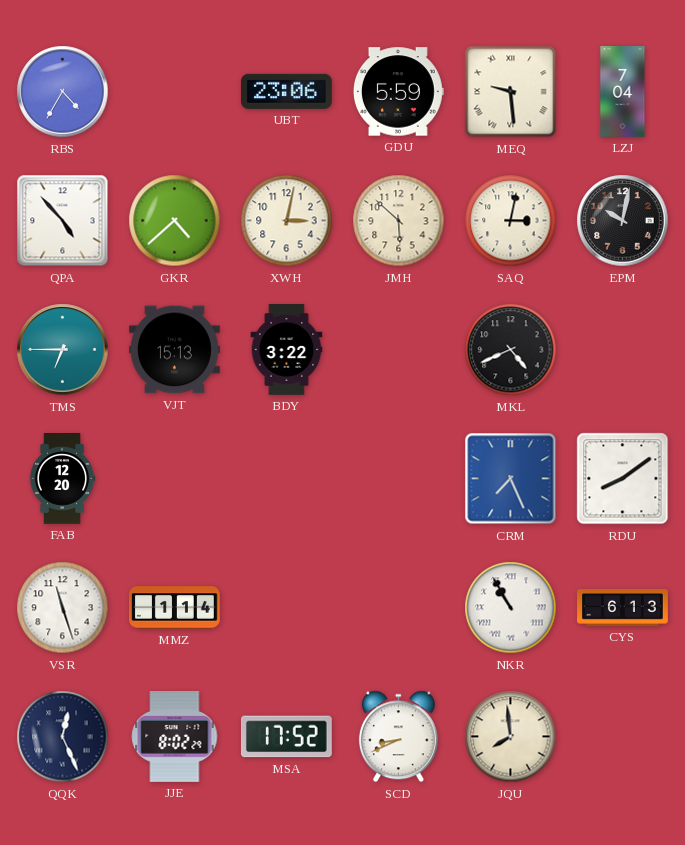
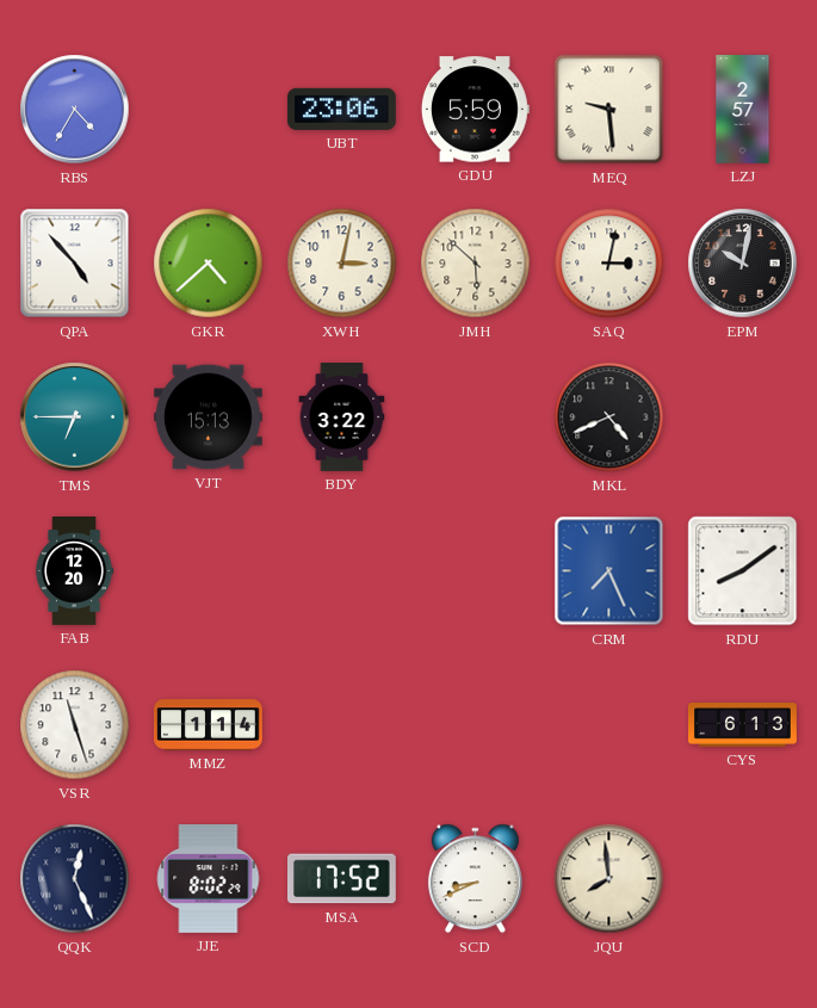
LZJ: 7:04 -> 2:57
NKR: 10:55 -> none
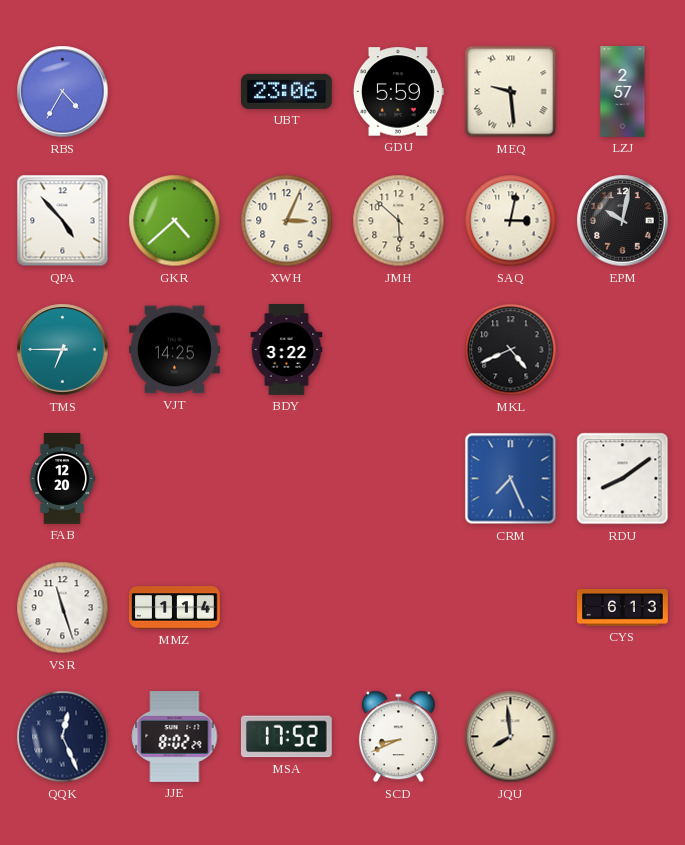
XWH: 3:02 -> 3:04
VJT: 15:13 -> 14:25
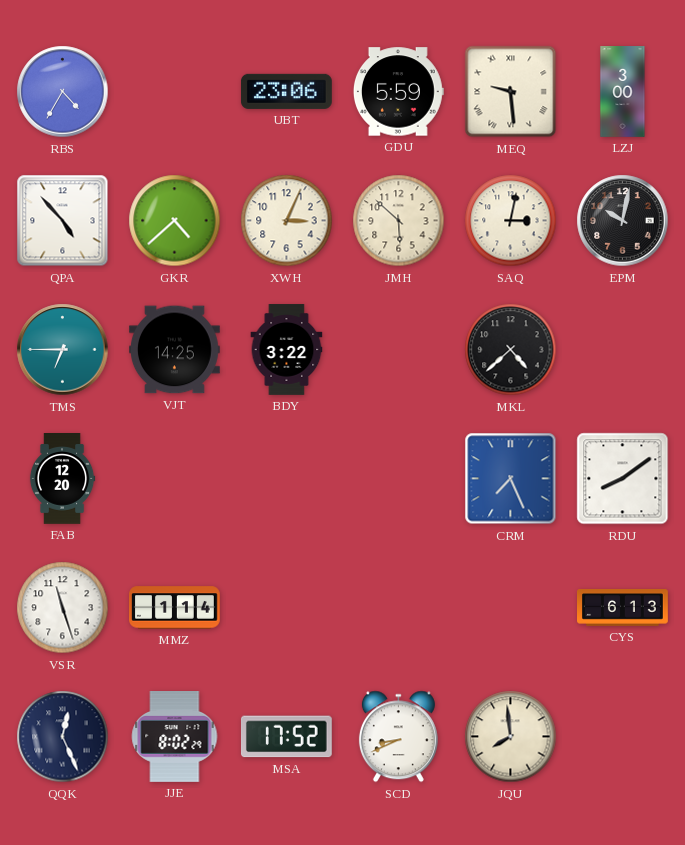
LZJ: 2:57 -> 3:00
MKL: 4:41 -> 4:38
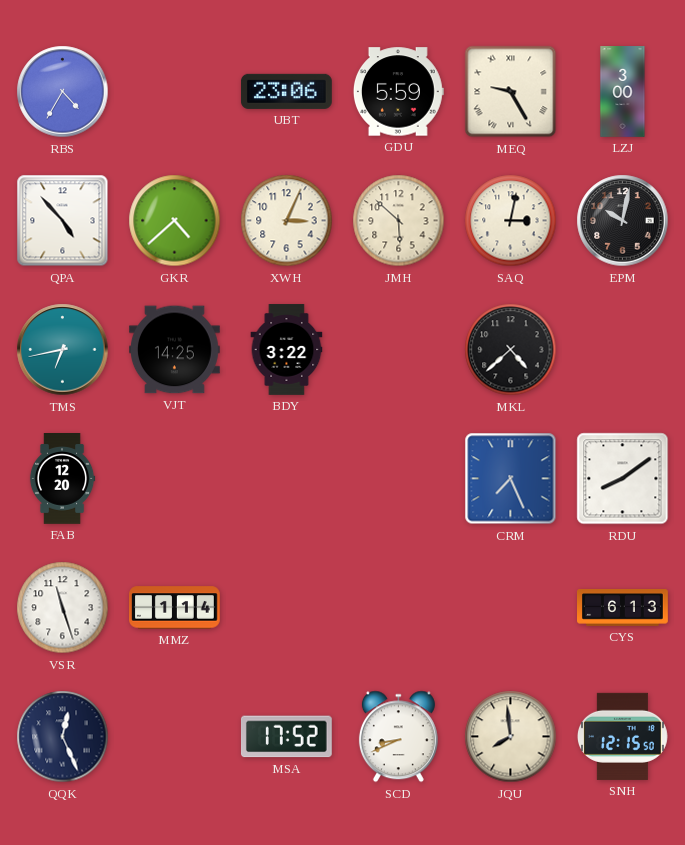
MEQ: 9:29 -> 9:25
TMS: 6:45 -> 6:43
JJE: 8:02 -> none
SNH: none -> 12:15
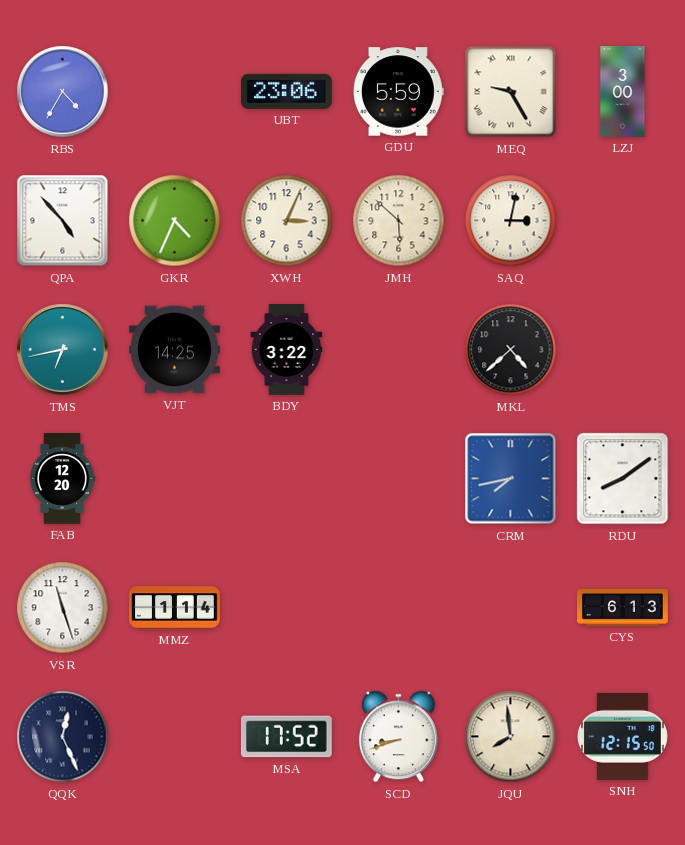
GKR: 4:38 -> 4:34
EPM: 10:02 -> none
CRM: 7:26 -> 7:43
SCD: 8:41 -> 8:42
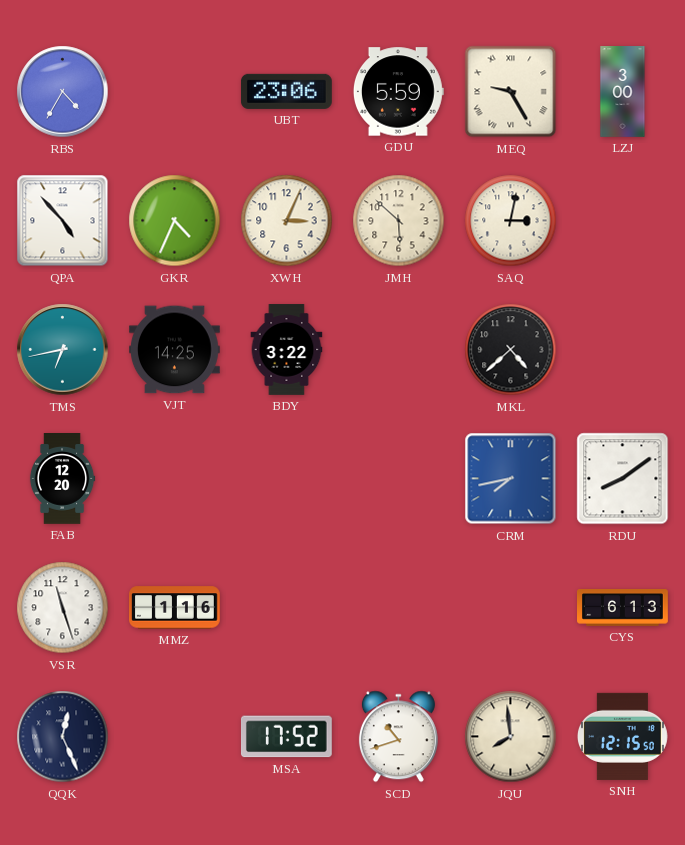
MMZ: 1:14 -> 1:16
SCD: 8:42 -> 10:42
